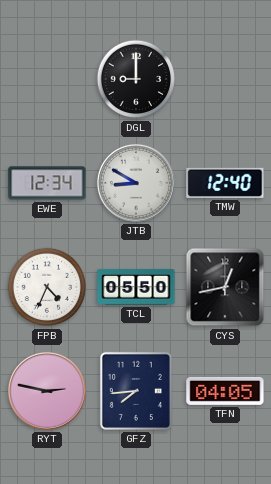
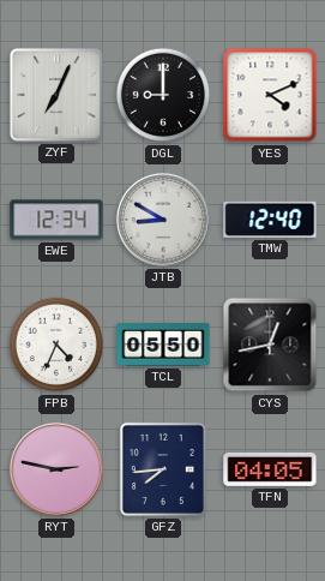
ZYF: none -> 7:04
YES: none -> 4:11
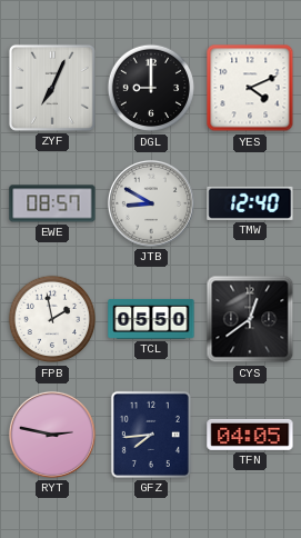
EWE: 12:34 -> 08:57
FPB: 4:34 -> 1:58
CYS: 12:43 -> 12:39
